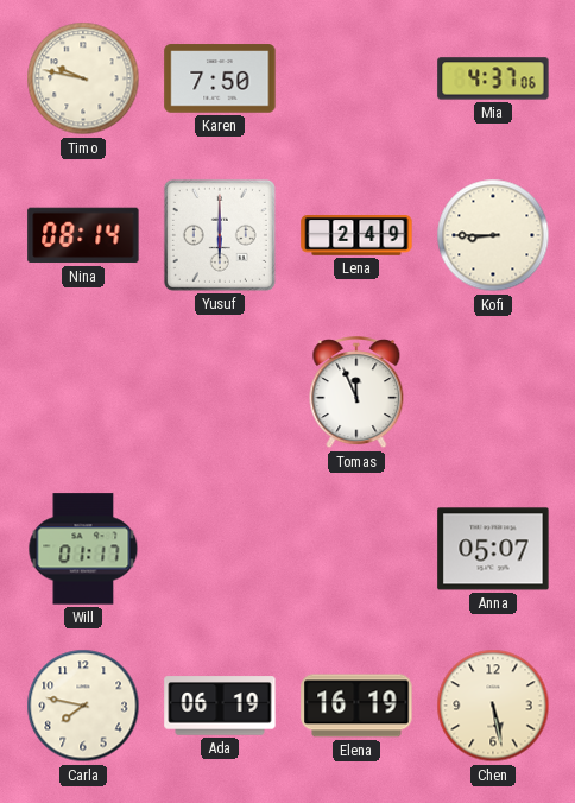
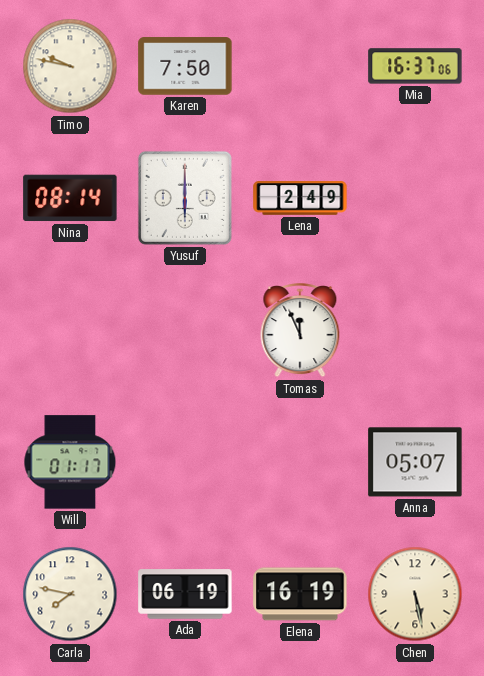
Mia: 4:37 -> 16:37
Kofi: 8:45 -> none
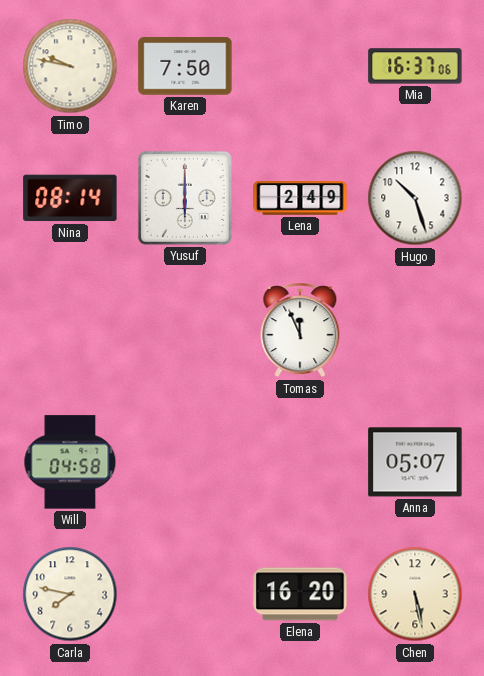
Hugo: none -> 10:27
Will: 01:17 -> 04:58
Ada: 06:19 -> none
Elena: 16:19 -> 16:20
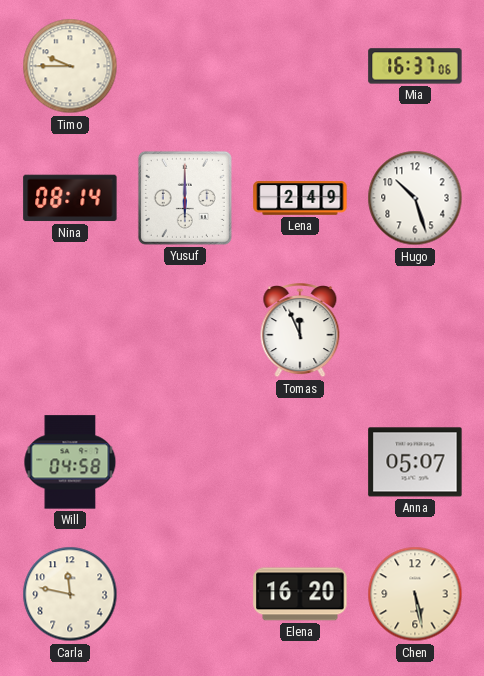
Timo: 9:47 -> 9:45
Karen: 7:50 -> none
Carla: 7:47 -> 11:47
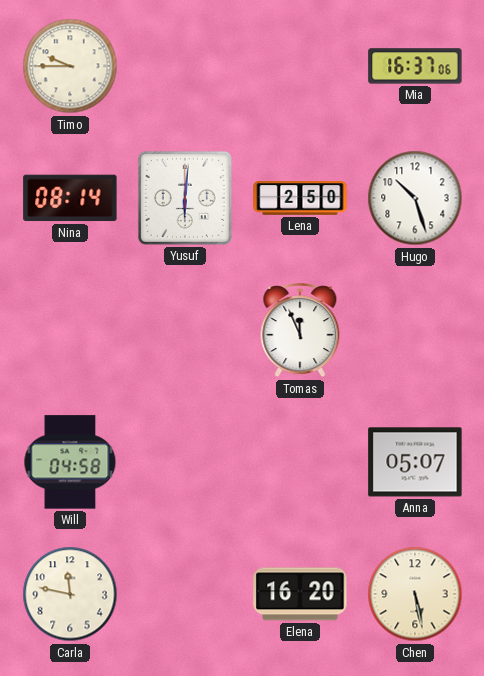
Yusuf: 6:00 -> 6:01
Lena: 2:49 -> 2:50
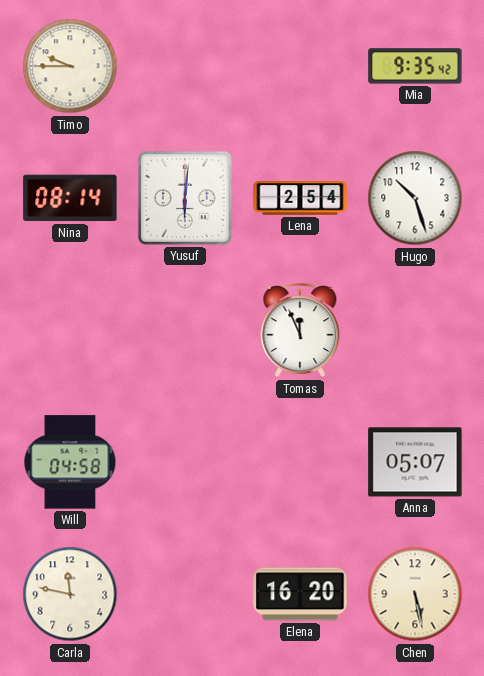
Mia: 16:37 -> 9:35
Lena: 2:50 -> 2:54
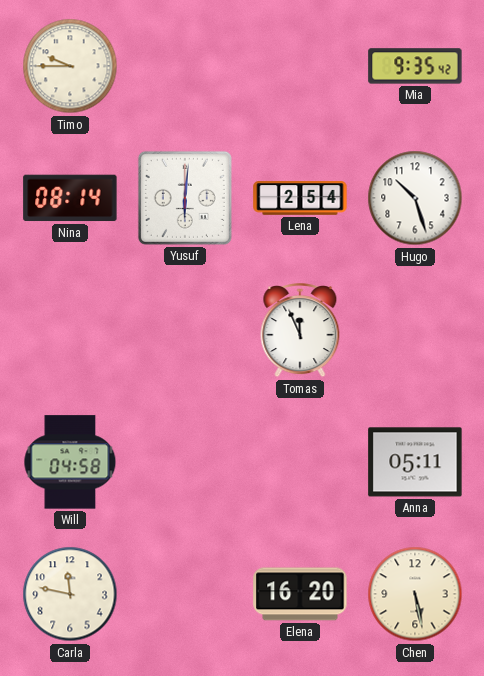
Anna: 05:07 -> 05:11
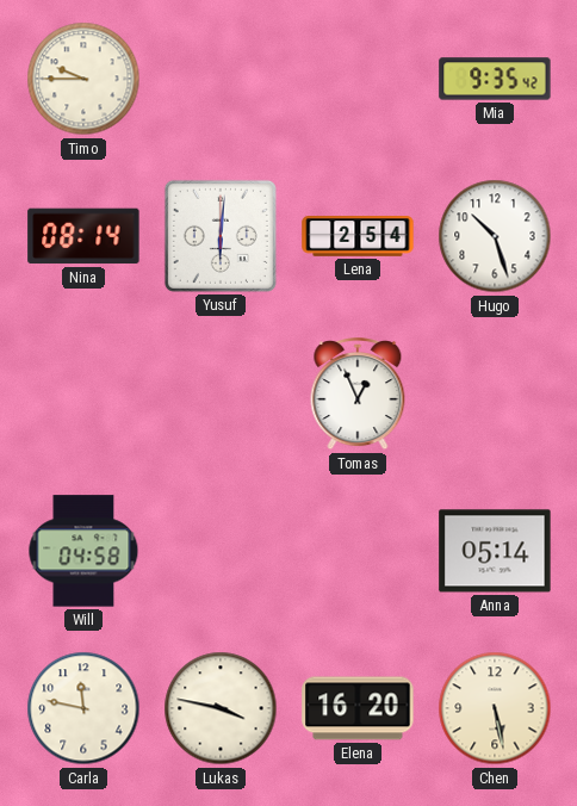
Tomas: 11:56 -> 12:56
Anna: 05:11 -> 05:14
Lukas: none -> 3:47
